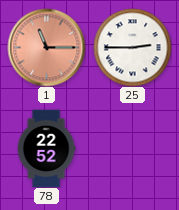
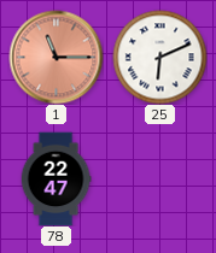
25: 2:45 -> 6:11
78: 22:52 -> 22:47
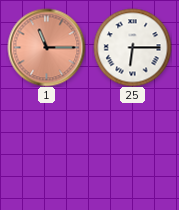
25: 6:11 -> 6:15
78: 22:47 -> none
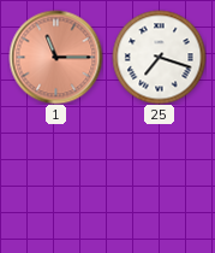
25: 6:15 -> 7:18
